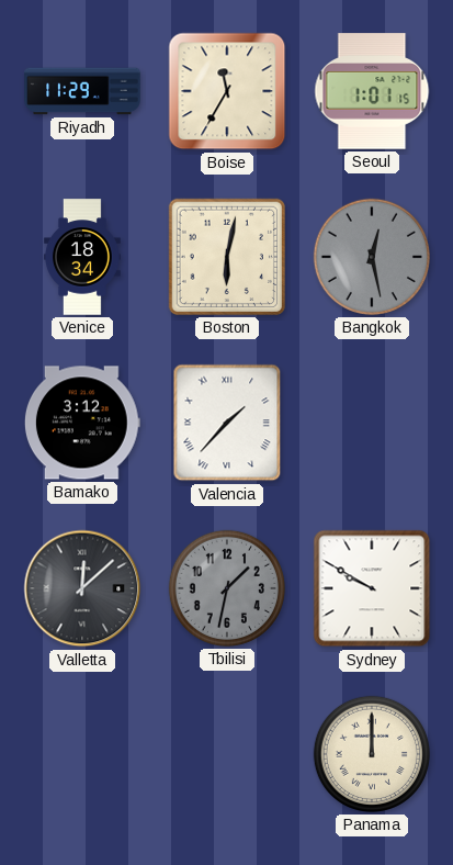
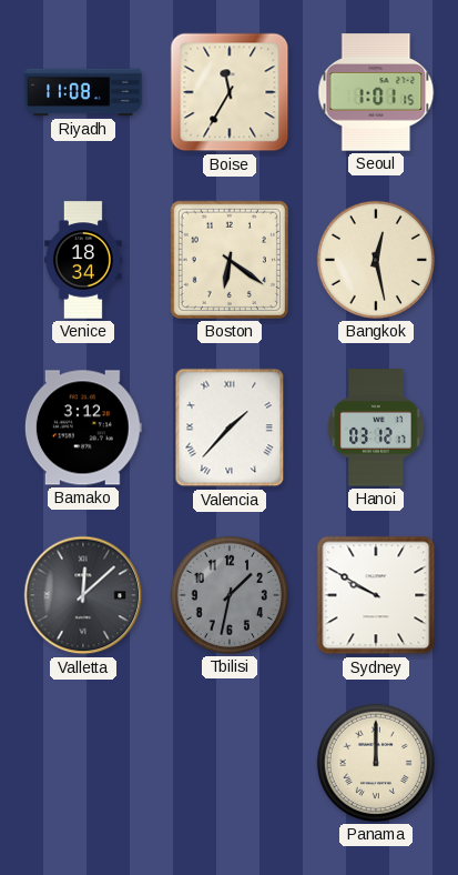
Riyadh: 11:29 -> 11:08
Boston: 6:02 -> 6:21
Bangkok dial: grey -> cream
Hanoi: none -> 03:12
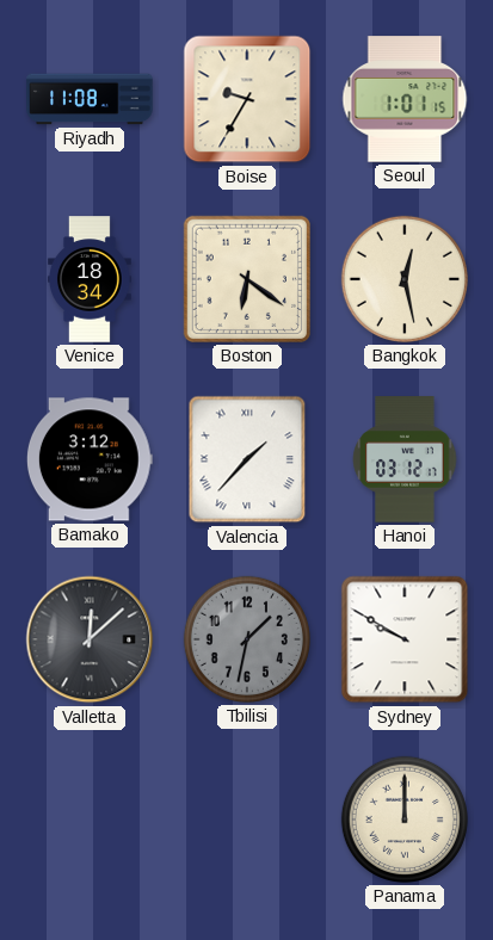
Boise: 11:35 -> 9:35
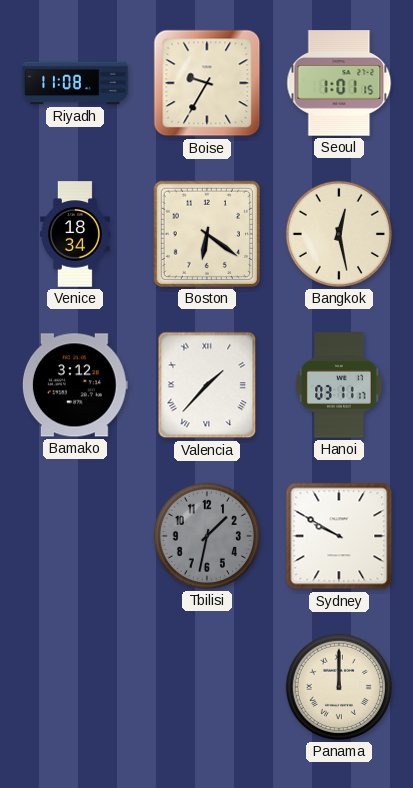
Hanoi: 03:12 -> 03:11
Valletta: 12:08 -> none
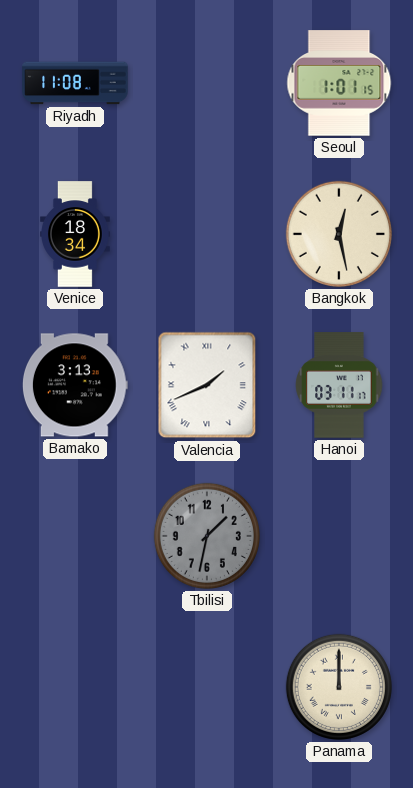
Boise: 9:35 -> none
Boston: 6:21 -> none
Bamako: 3:12 -> 3:13
Valencia: 1:37 -> 1:41
Sydney: 9:50 -> none
